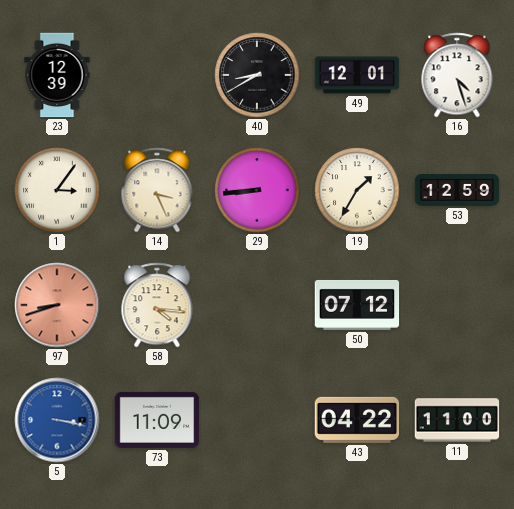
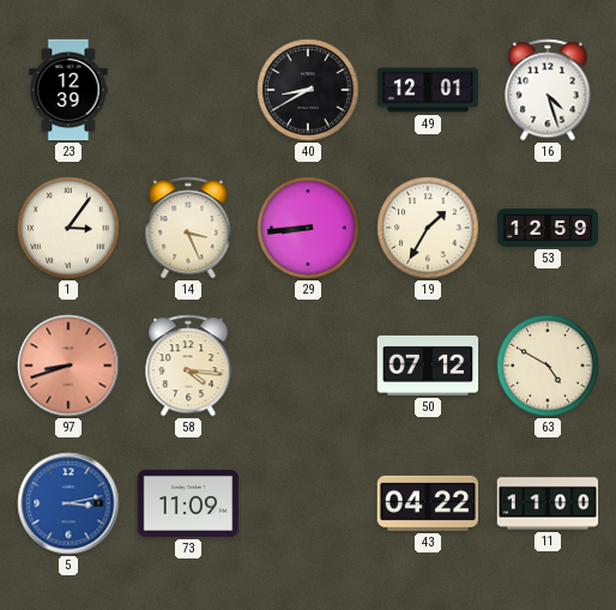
63: none -> 4:50
5: 3:17 -> 3:13
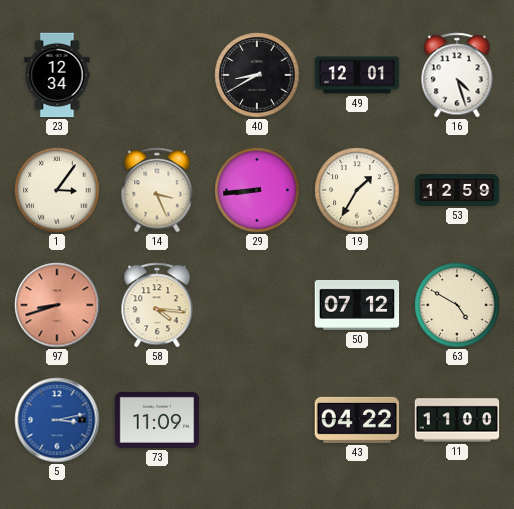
23: 12:39 -> 12:34
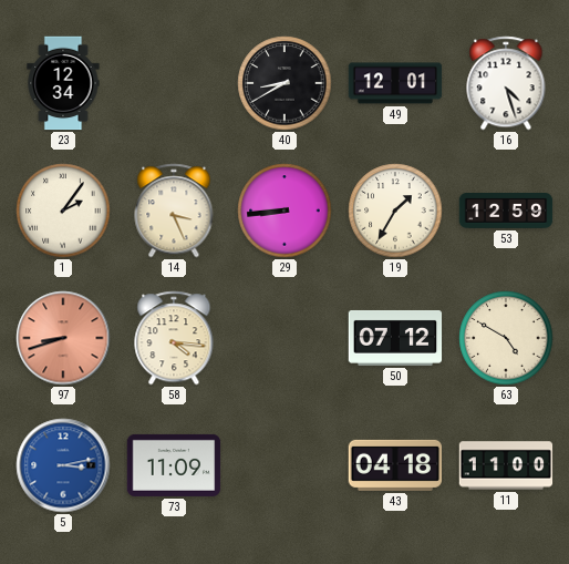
1: 3:06 -> 2:06
43: 04:22 -> 04:18
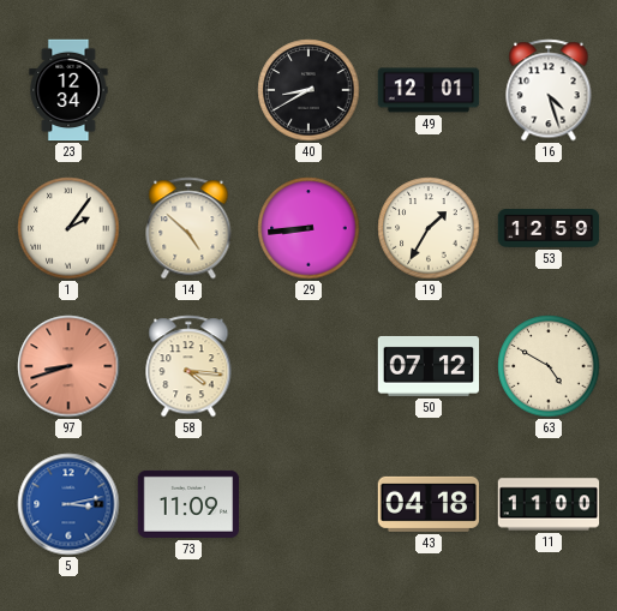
14: 3:26 -> 4:52
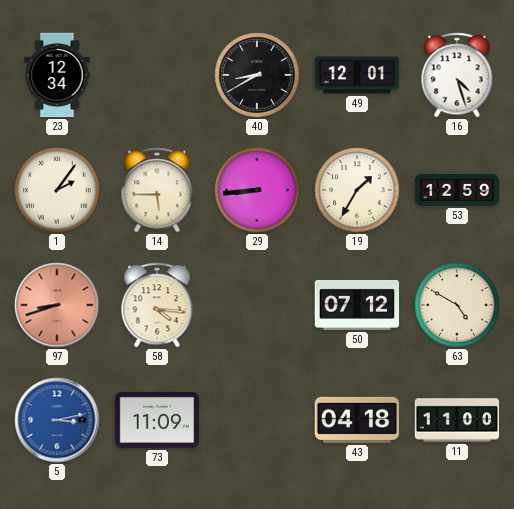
14: 4:52 -> 5:45
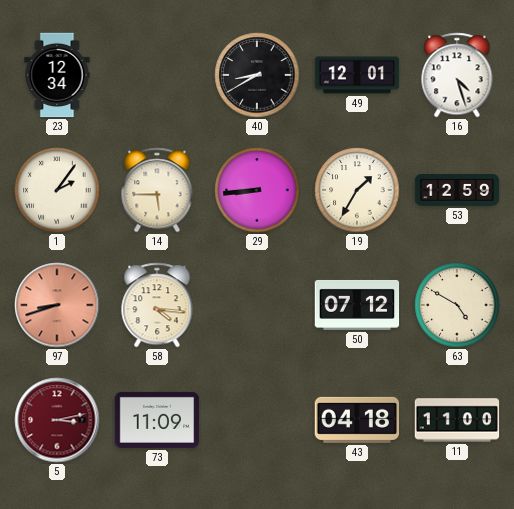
5 dial: blue -> burgundy
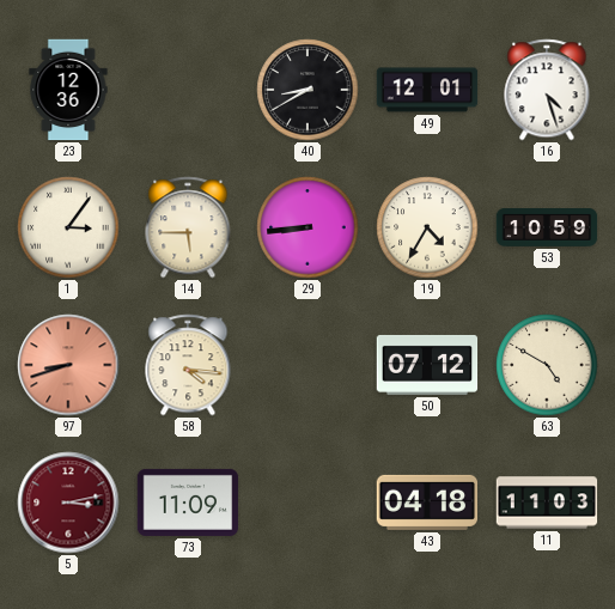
23: 12:34 -> 12:36
1: 2:06 -> 3:06
19: 1:35 -> 4:35
53: 12:59 -> 10:59
11: 11:00 -> 11:03
